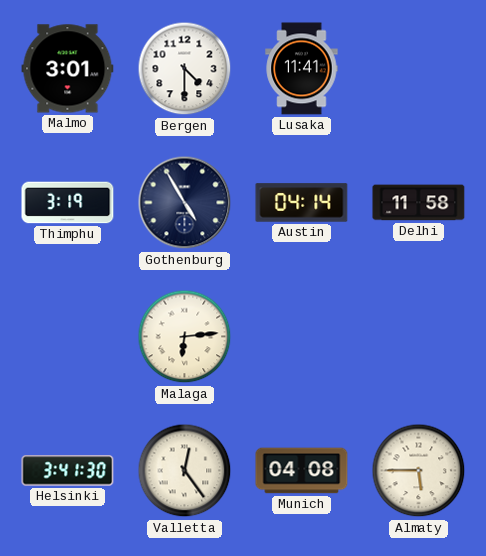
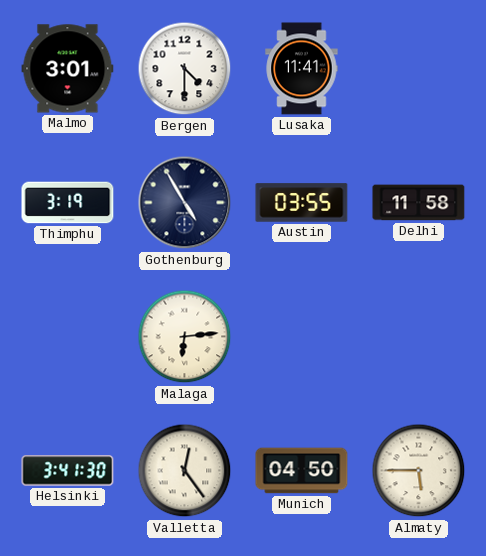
Austin: 04:14 -> 03:55
Munich: 04:08 -> 04:50
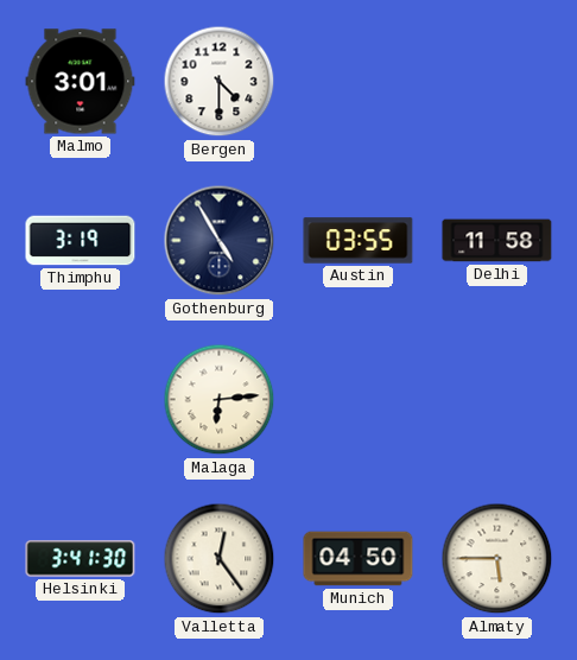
Lusaka: 11:41 -> none
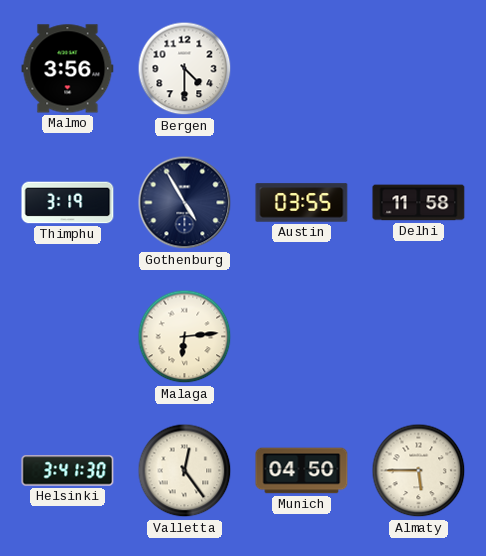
Malmo: 3:01 -> 3:56
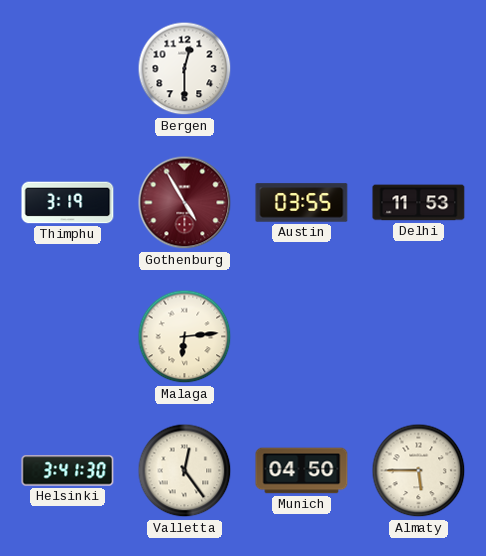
Malmo: 3:56 -> none
Bergen: 4:30 -> 12:30
Gothenburg dial: navy -> burgundy
Delhi: 11:58 -> 11:53
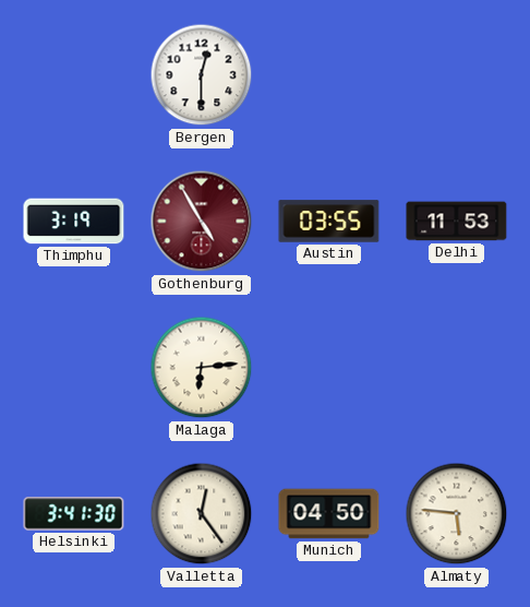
Almaty: 5:45 -> 5:46
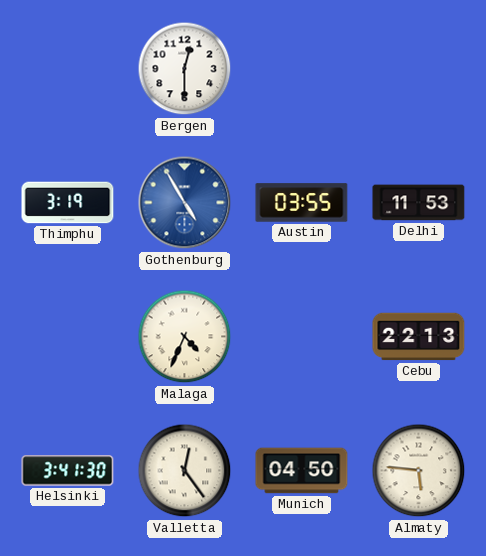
Gothenburg dial: burgundy -> blue
Malaga: 6:14 -> 4:34
Cebu: none -> 22:13
